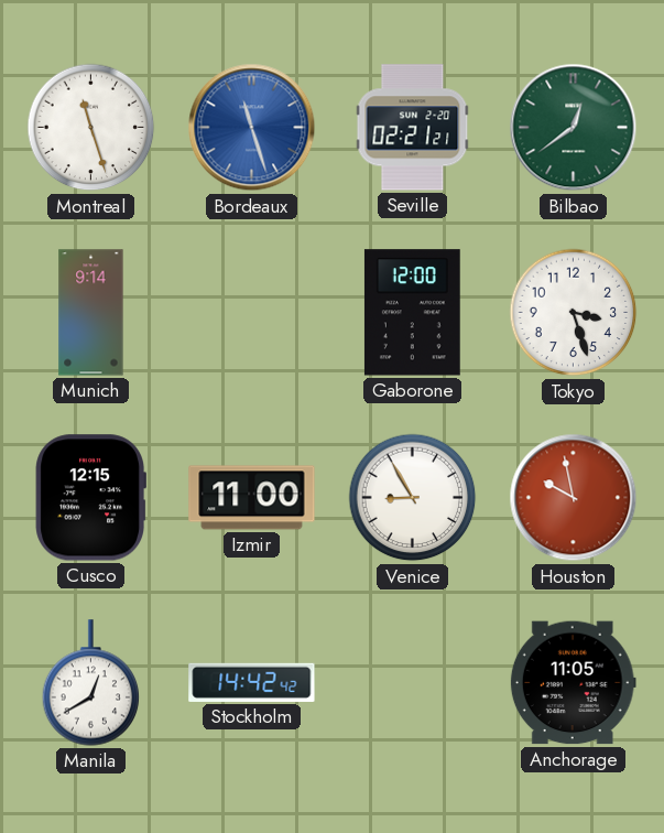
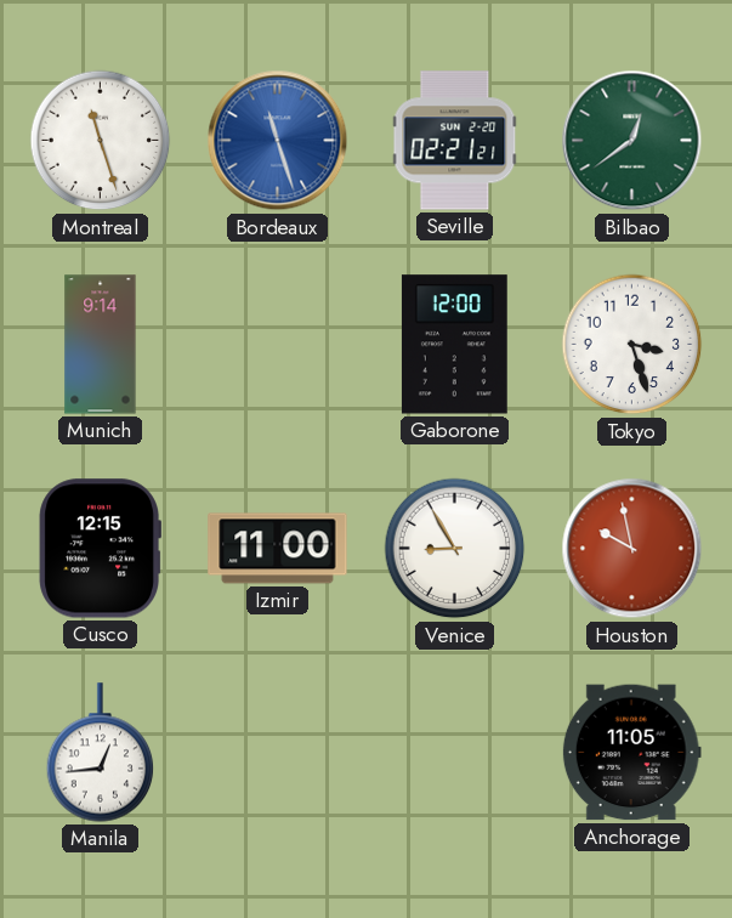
Manila: 12:40 -> 12:44
Stockholm: 14:42 -> none
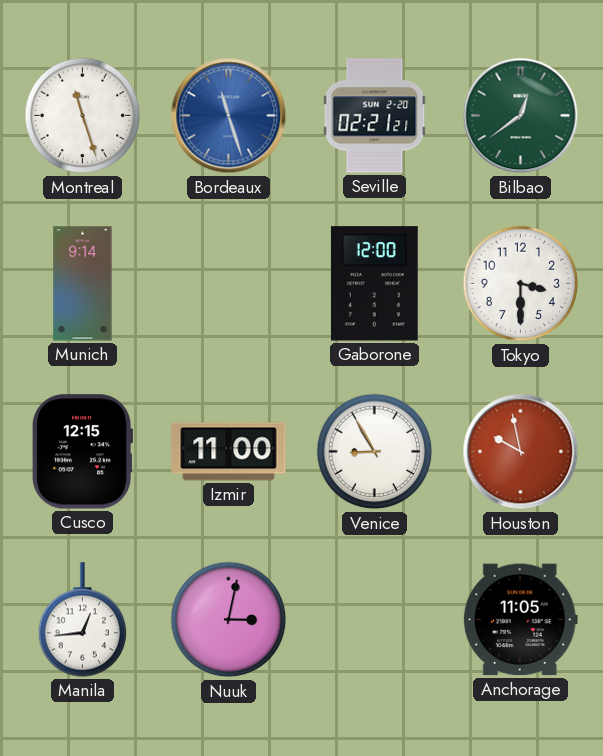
Tokyo: 3:27 -> 3:30
Nuuk: none -> 3:02
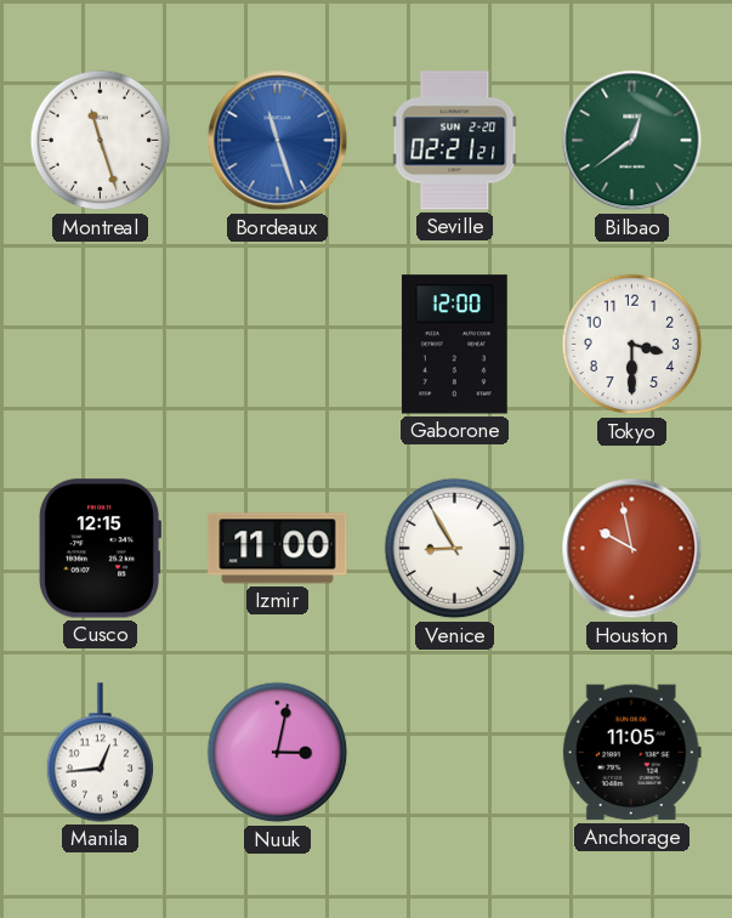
Munich: 9:14 -> none
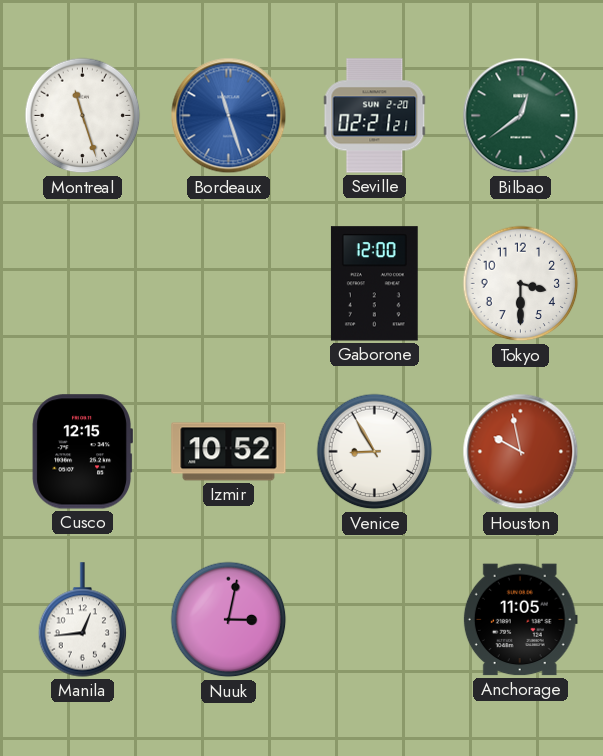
Izmir: 11:00 -> 10:52
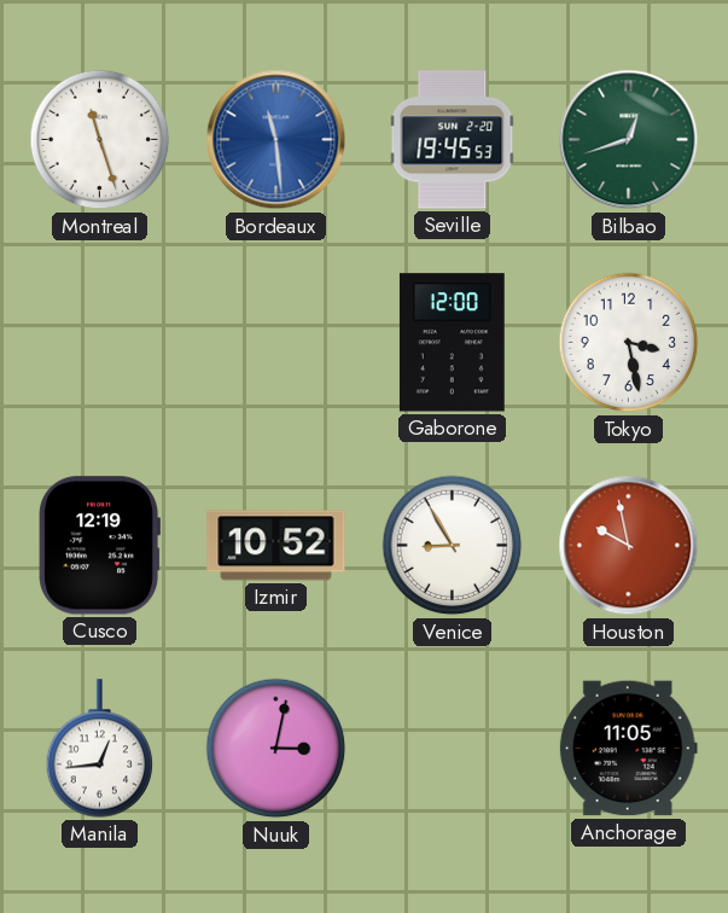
Bordeaux: 11:27 -> 11:29
Seville: 02:21 -> 19:45
Bilbao: 12:39 -> 12:42
Tokyo: 3:30 -> 3:28
Cusco: 12:15 -> 12:19
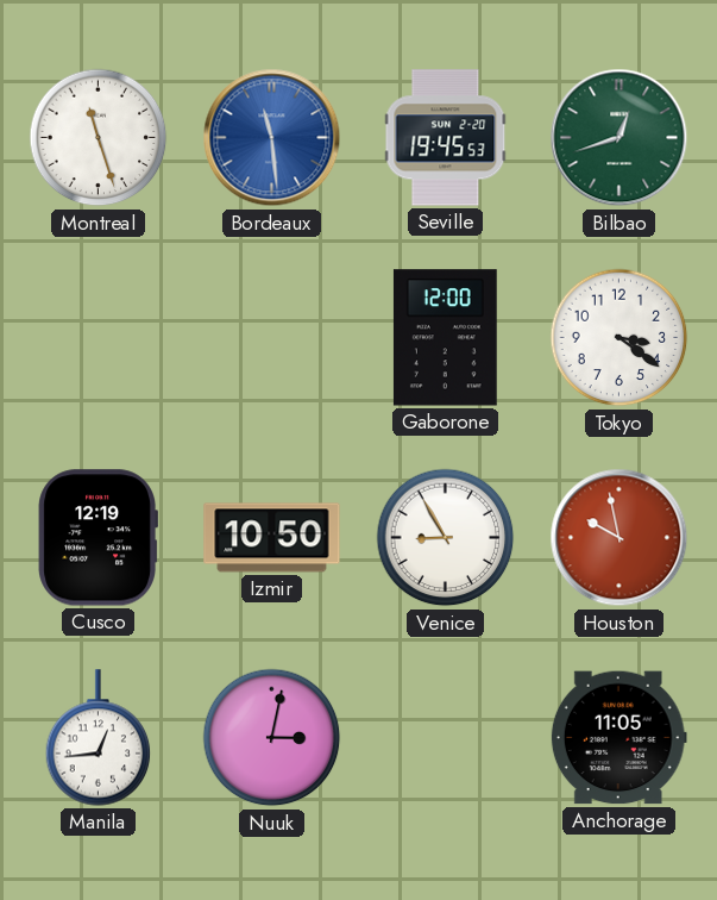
Tokyo: 3:28 -> 3:21
Izmir: 10:52 -> 10:50
